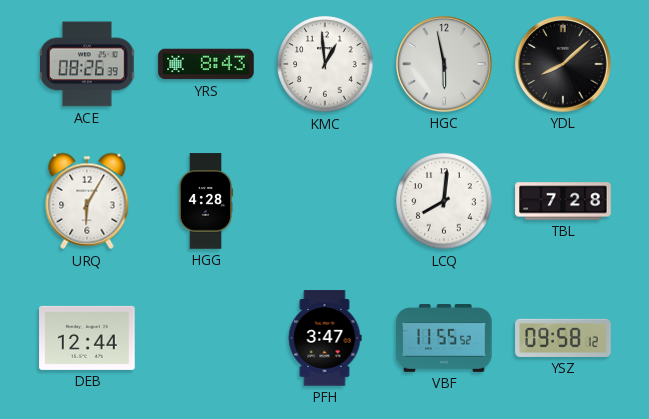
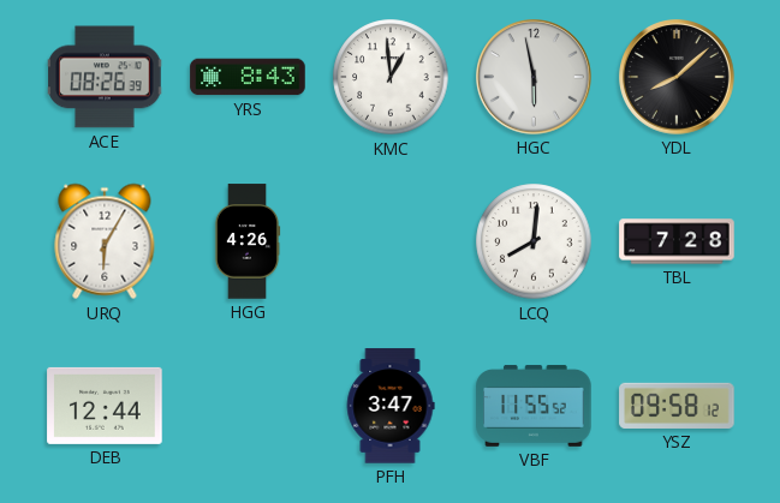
HGG: 4:28 -> 4:26
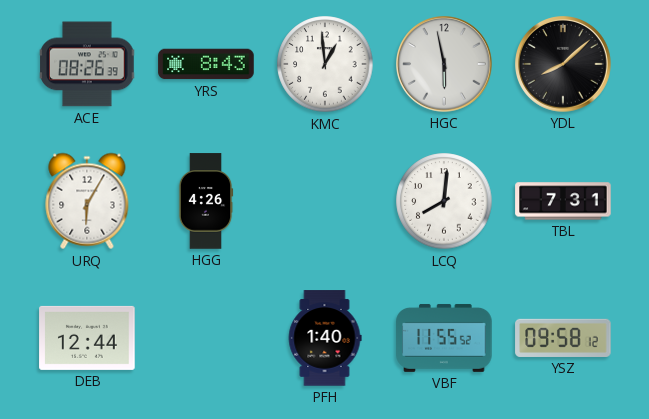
TBL: 7:28 -> 7:31
PFH: 3:47 -> 1:40
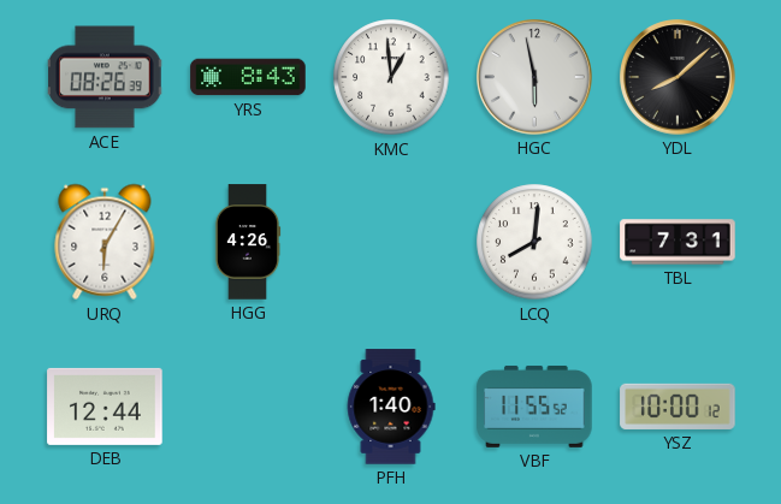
YSZ: 09:58 -> 10:00
